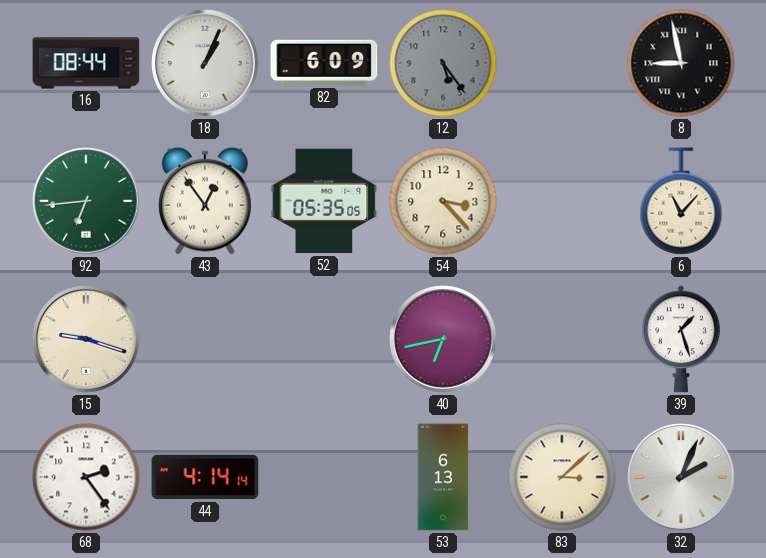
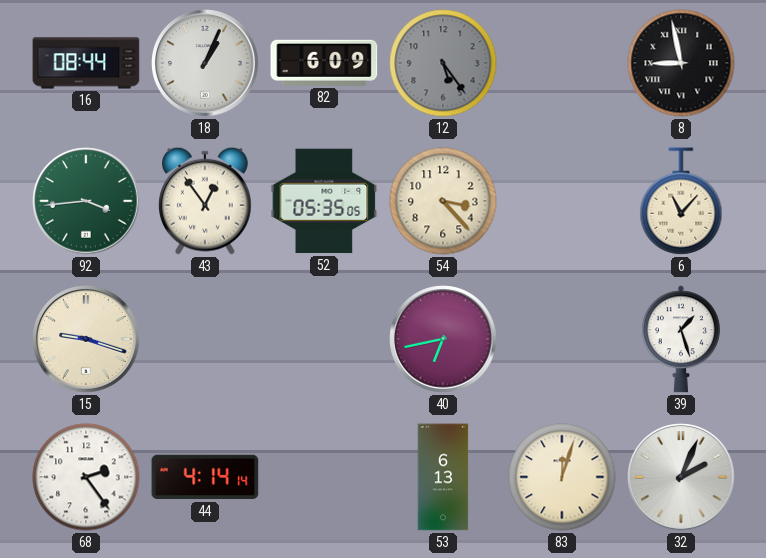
92: 6:44 -> 3:44
83: 3:08 -> 12:03
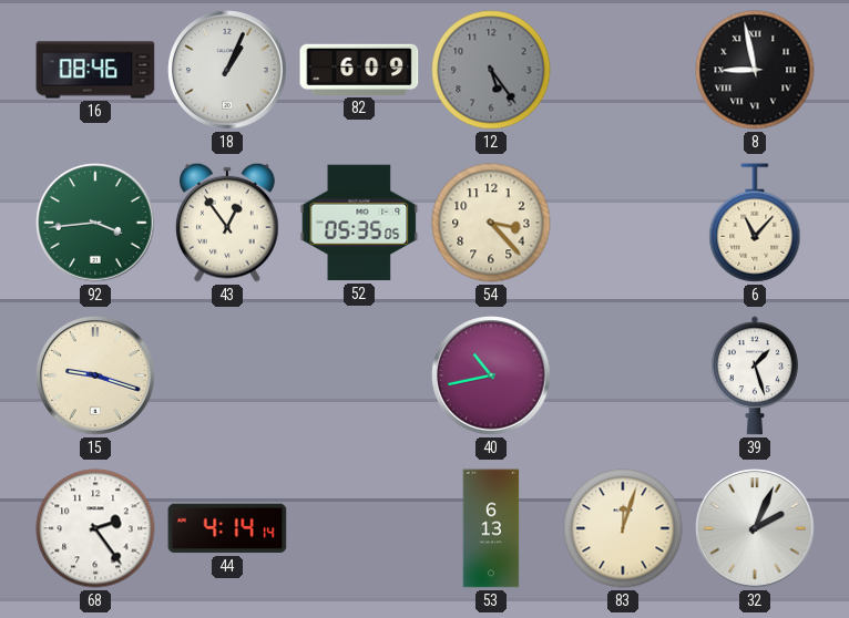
16: 08:44 -> 08:46
40: 6:43 -> 10:43
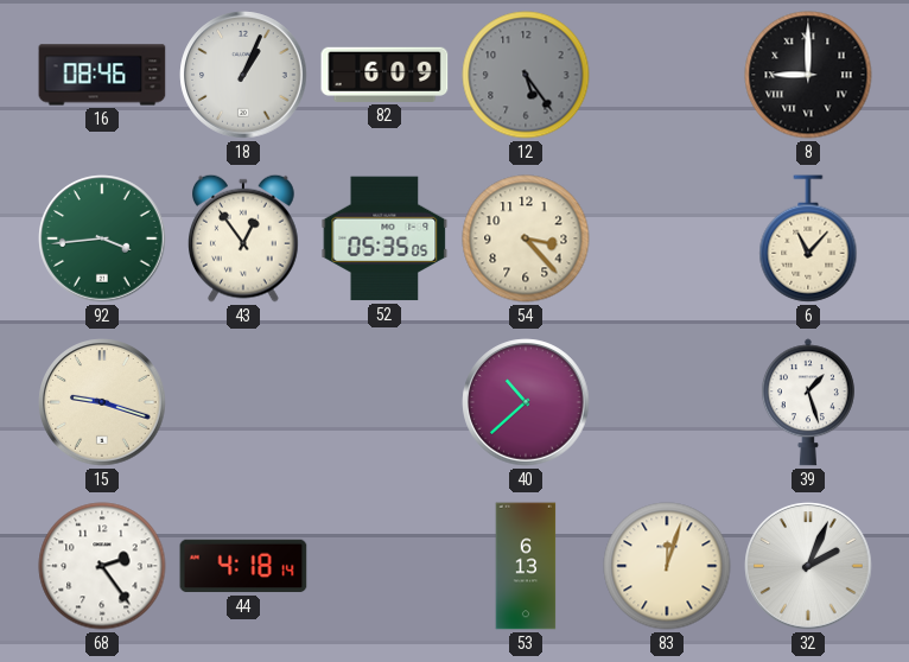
8: 8:58 -> 9:00
40: 10:43 -> 10:38
44: 4:14 -> 4:18
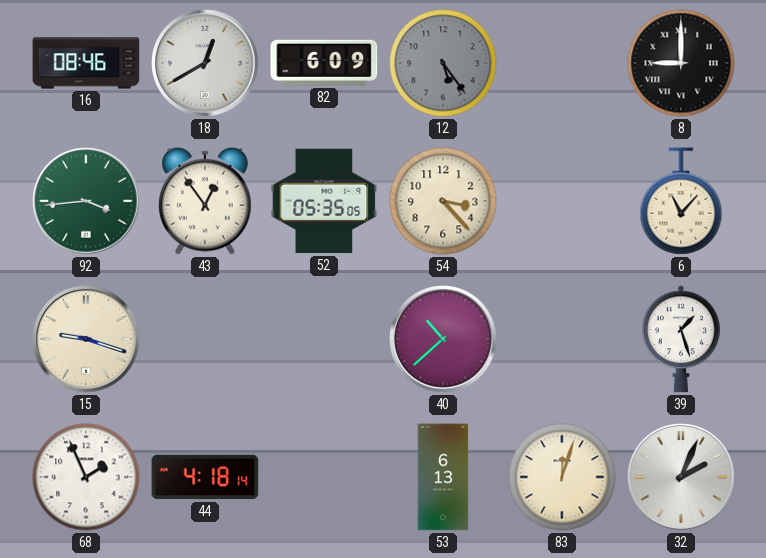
18: 1:04 -> 12:40
68: 2:24 -> 1:56
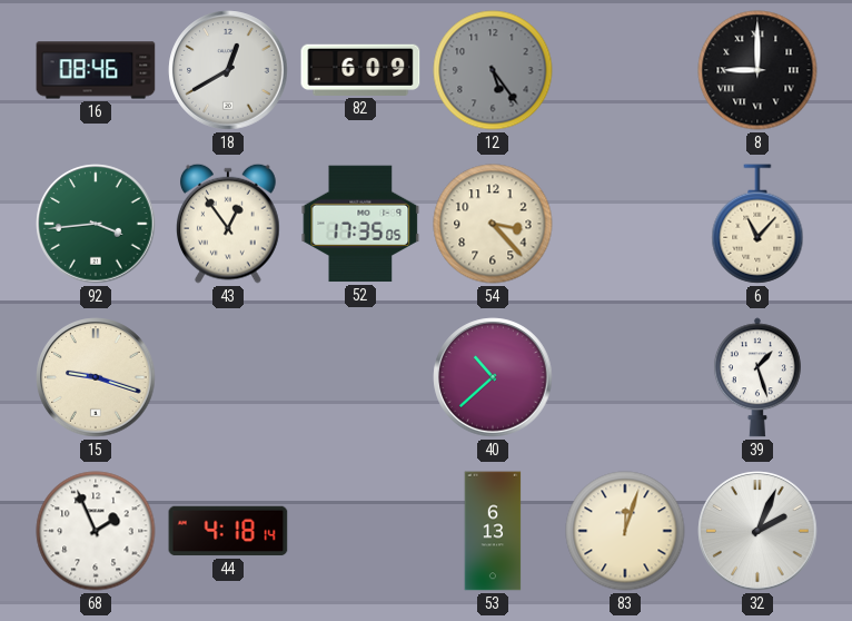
52: 05:35 -> 17:35
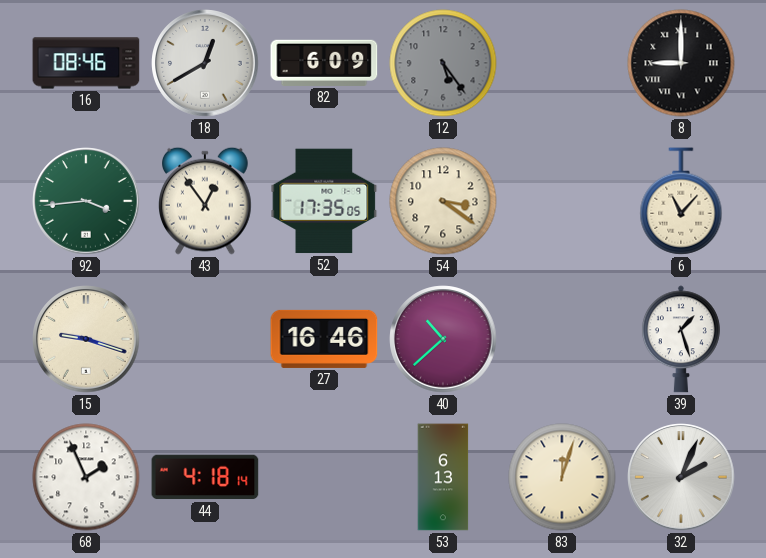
54: 3:23 -> 3:21
27: none -> 16:46
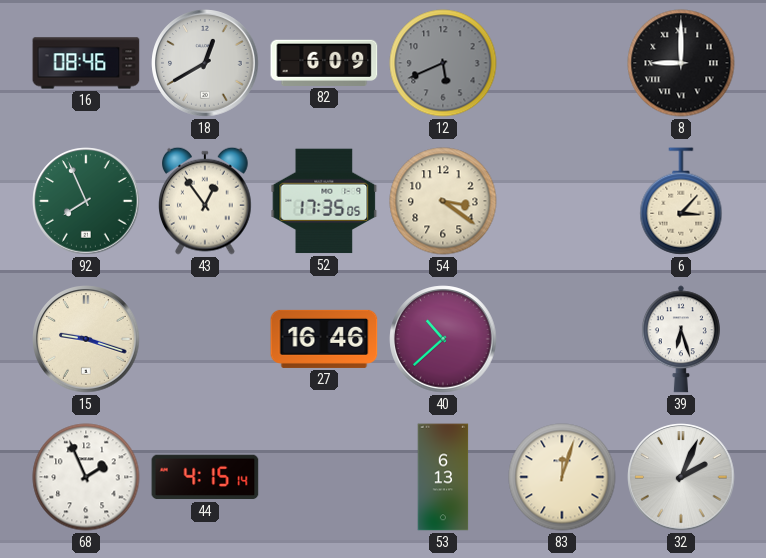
12: 5:24 -> 5:41
92: 3:44 -> 7:56
6: 11:07 -> 3:07
39: 1:27 -> 6:27
44: 4:18 -> 4:15
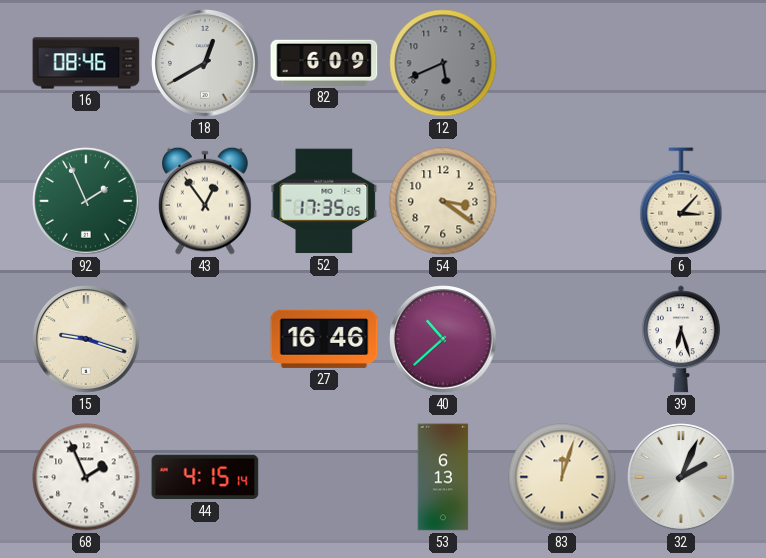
8: 9:00 -> none
92: 7:56 -> 1:56
